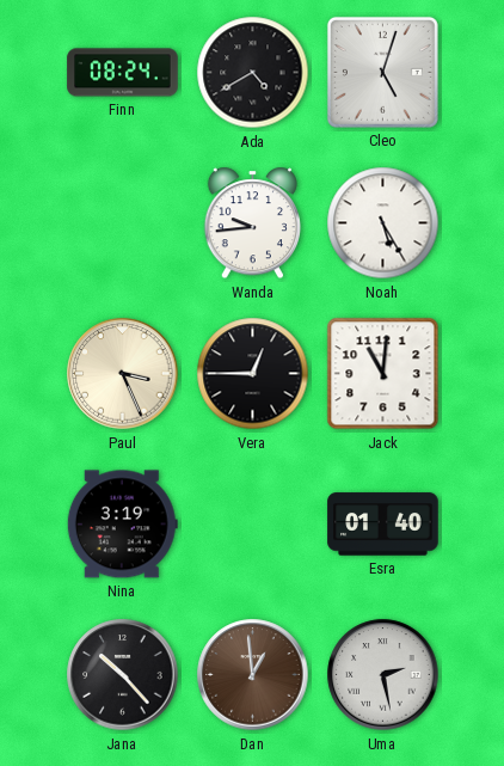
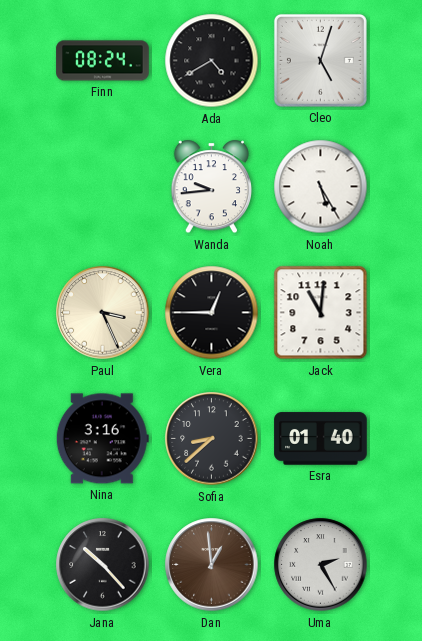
Nina: 3:19 -> 3:16
Sofia: none -> 8:38
Uma: 2:28 -> 2:25
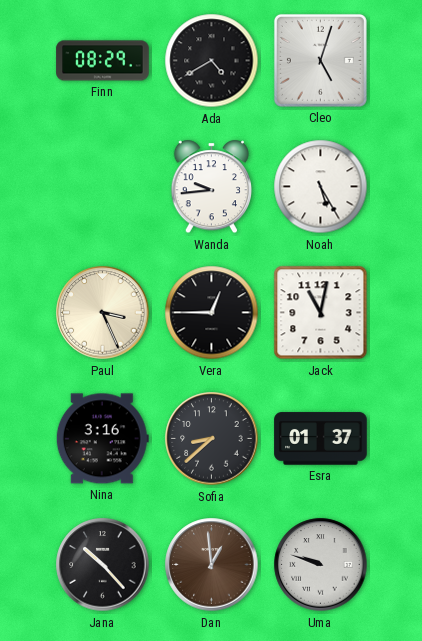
Finn: 08:24 -> 08:29
Jack: 11:01 -> 11:02
Esra: 01:40 -> 01:37
Uma: 2:25 -> 9:48
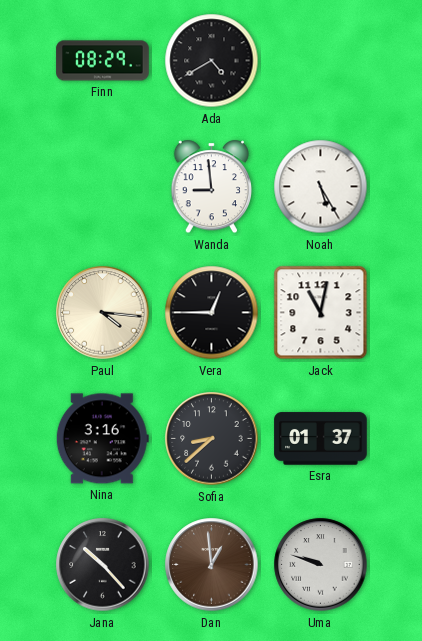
Cleo: 5:03 -> none
Wanda: 9:44 -> 8:59
Paul: 3:26 -> 4:16
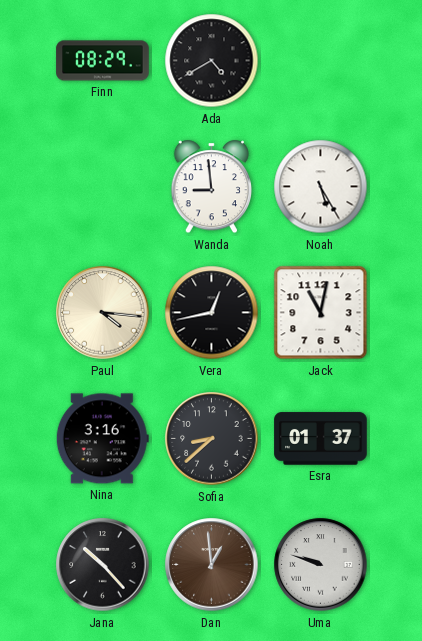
Vera: 12:45 -> 12:43
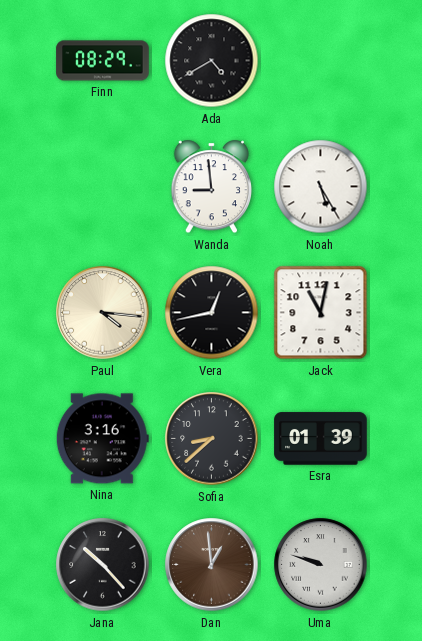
Esra: 01:37 -> 01:39
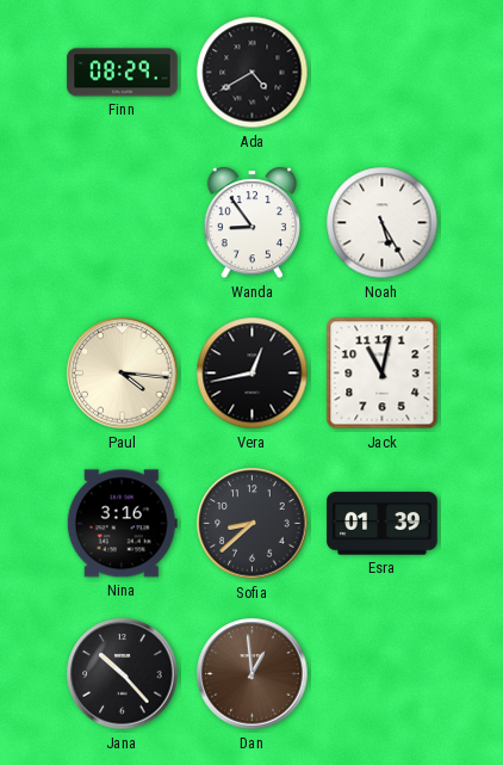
Wanda: 8:59 -> 8:54
Uma: 9:48 -> none
